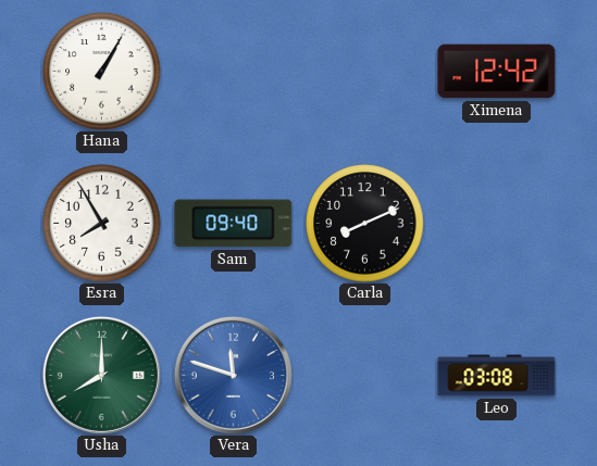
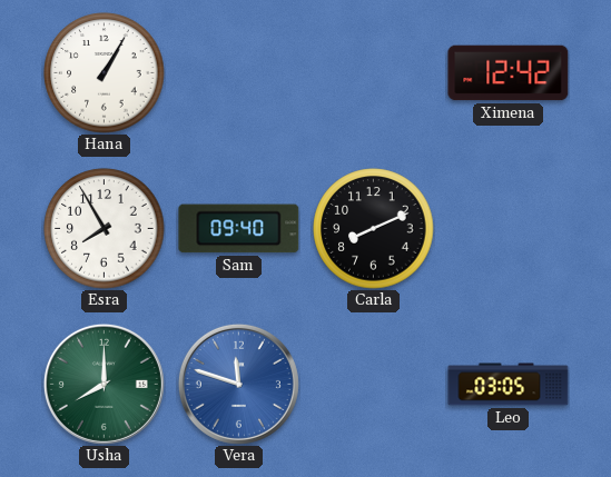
Leo: 03:08 -> 03:05
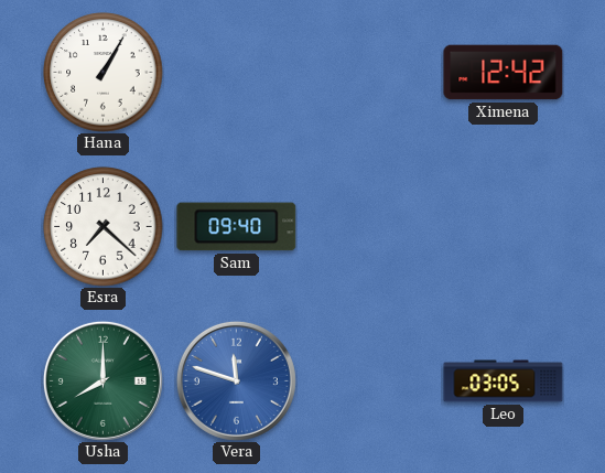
Esra: 7:55 -> 7:22
Carla: 8:11 -> none
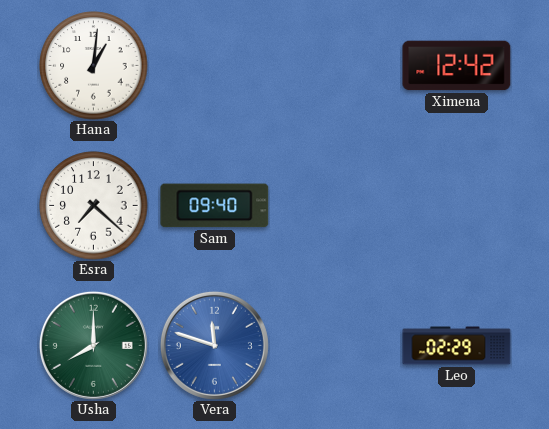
Hana: 1:05 -> 1:01
Leo: 03:05 -> 02:29
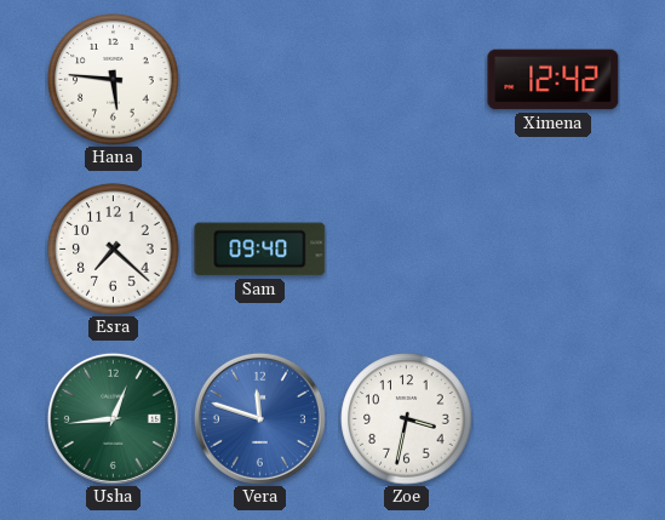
Hana: 1:01 -> 5:46
Usha: 8:00 -> 12:44
Zoe: none -> 3:32
Leo: 02:29 -> none
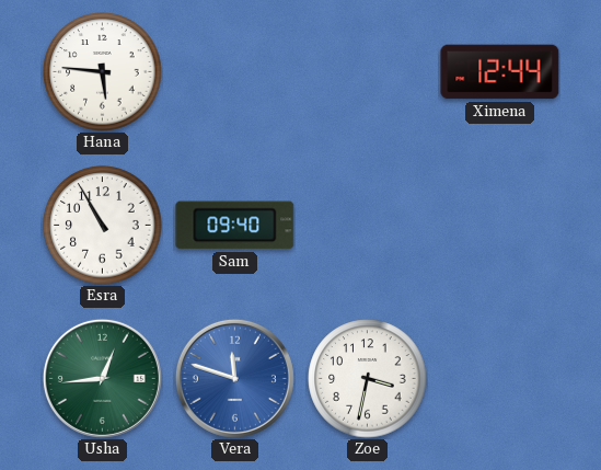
Ximena: 12:42 -> 12:44
Esra: 7:22 -> 10:55
